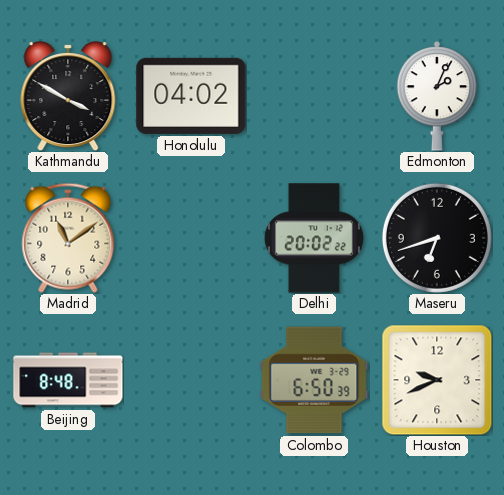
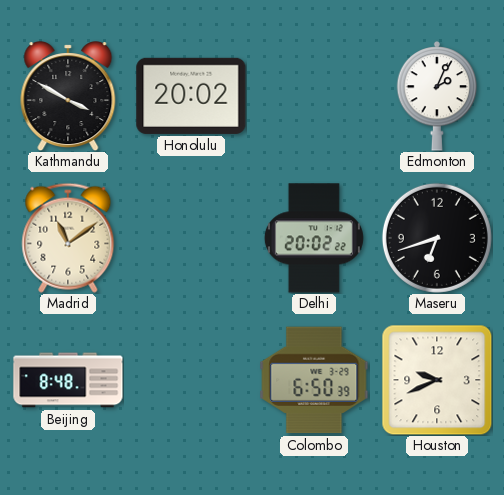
Honolulu: 04:02 -> 20:02
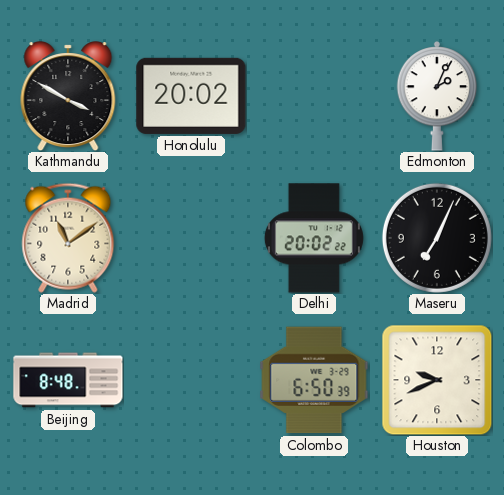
Maseru: 6:42 -> 7:04
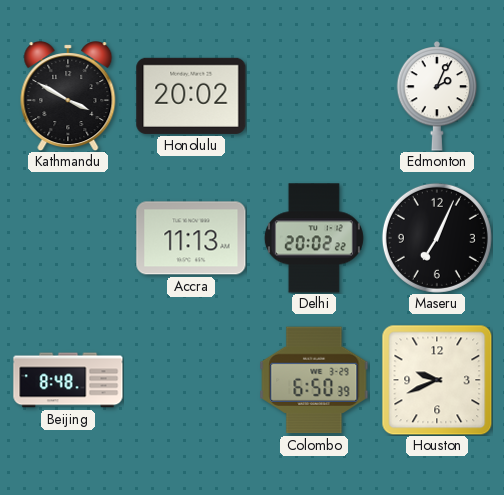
Madrid: 11:09 -> none
Accra: none -> 11:13
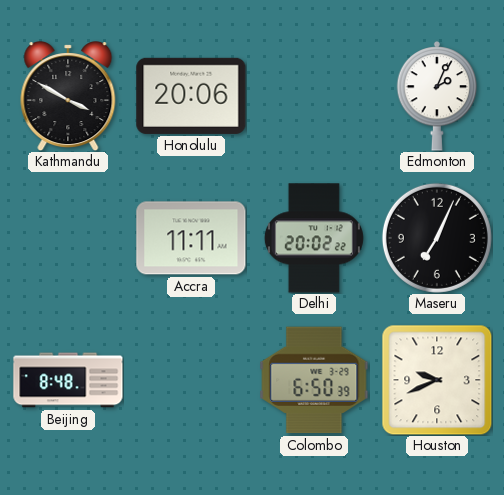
Honolulu: 20:02 -> 20:06
Accra: 11:13 -> 11:11
